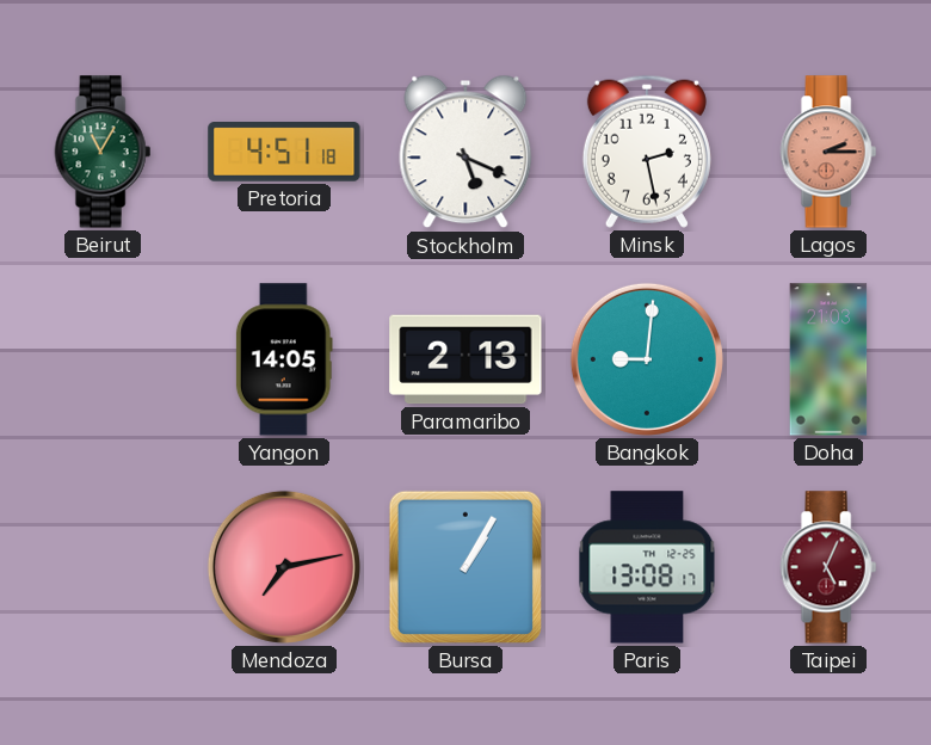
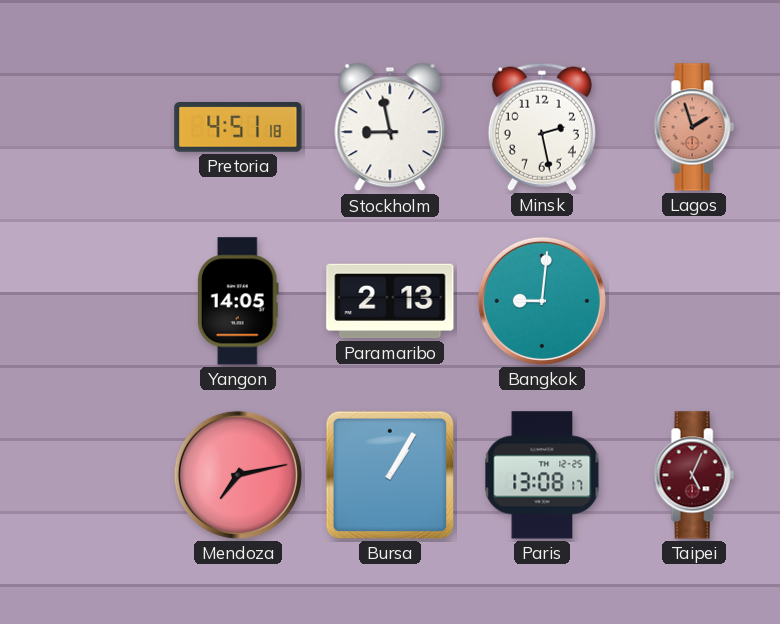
Beirut: 11:05 -> none
Stockholm: 5:19 -> 8:58
Lagos: 2:15 -> 1:57
Doha: 21:03 -> none
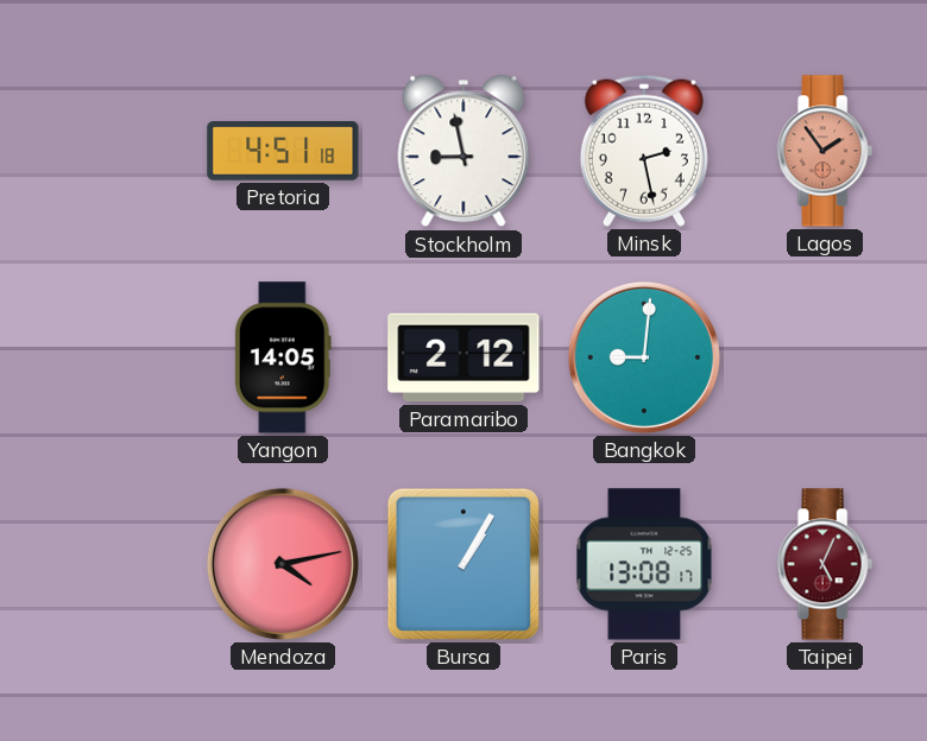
Lagos: 1:57 -> 1:54
Paramaribo: 2:13 -> 2:12
Mendoza: 7:13 -> 4:13
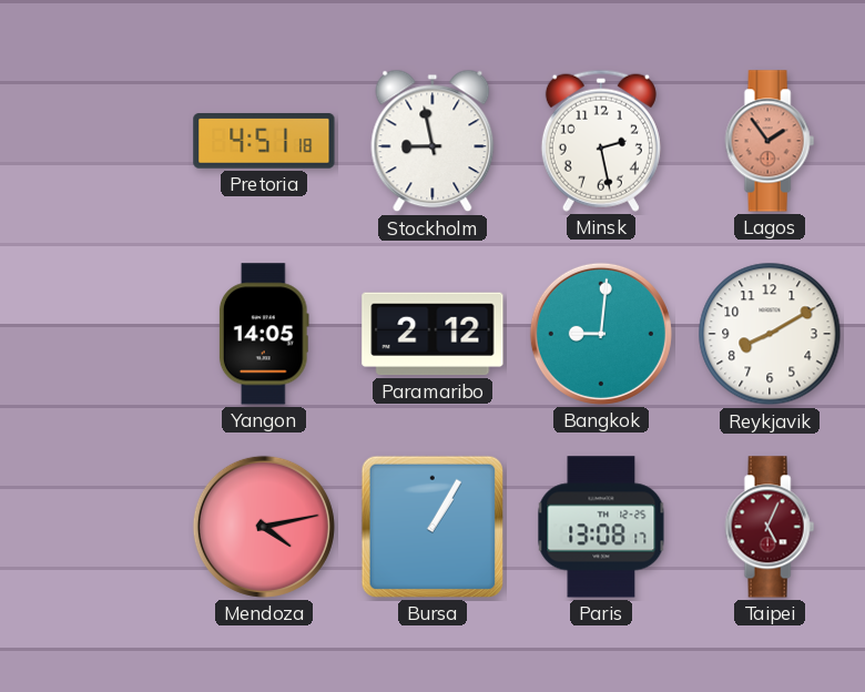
Reykjavik: none -> 8:10
